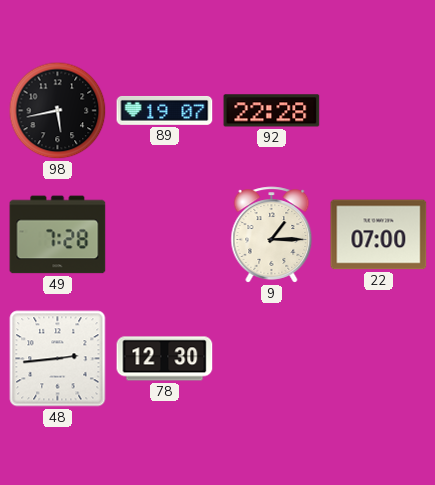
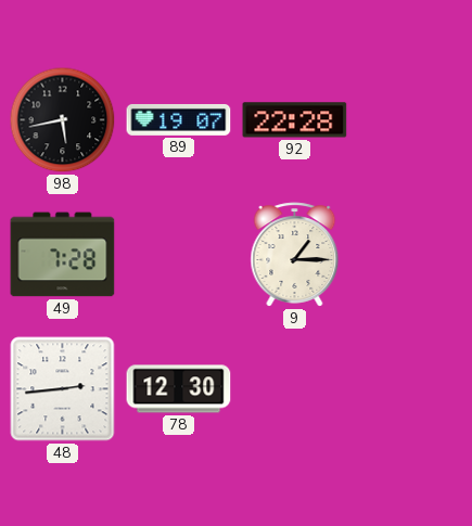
22: 07:00 -> none
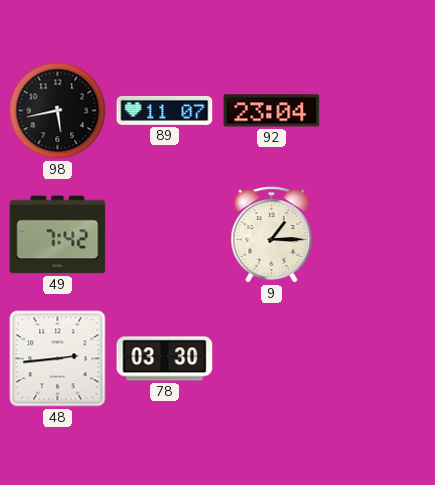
89: 19:07 -> 11:07
92: 22:28 -> 23:04
49: 7:28 -> 7:42
78: 12:30 -> 03:30
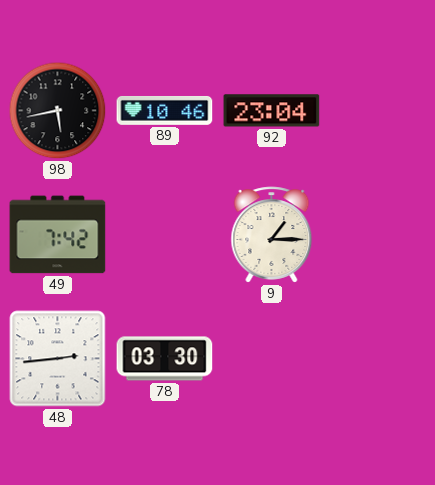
89: 11:07 -> 10:46
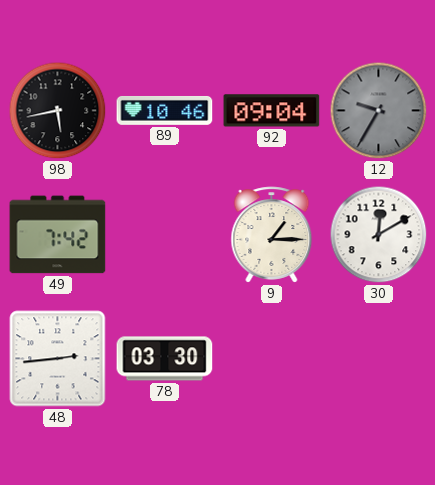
92: 23:04 -> 09:04
12: none -> 9:35
30: none -> 12:10
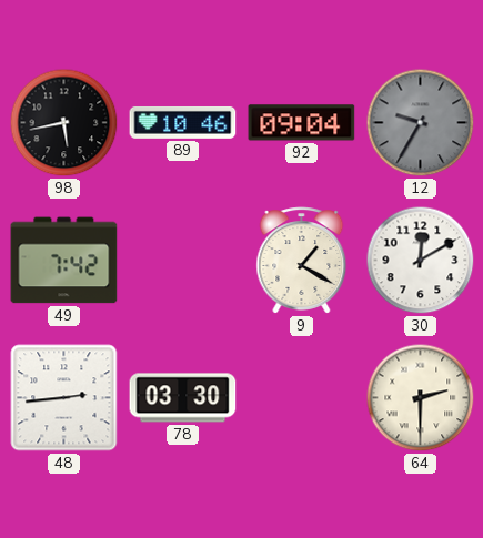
9: 1:15 -> 1:20
64: none -> 2:30
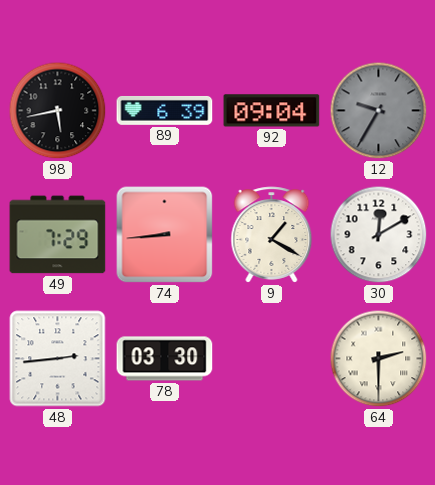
89: 10:46 -> 6:39
49: 7:42 -> 7:29
74: none -> 8:44
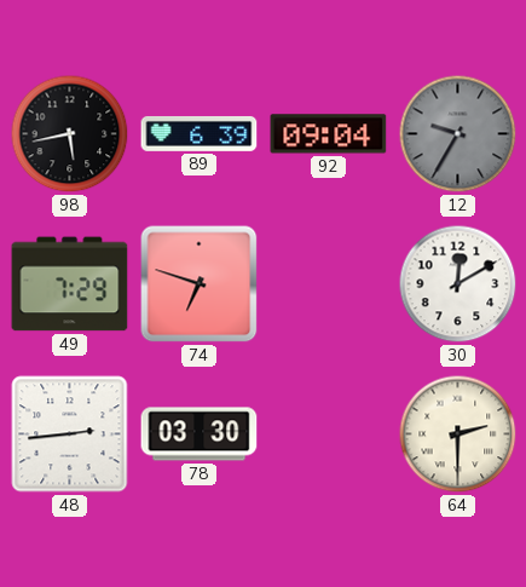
74: 8:44 -> 6:48
9: 1:20 -> none
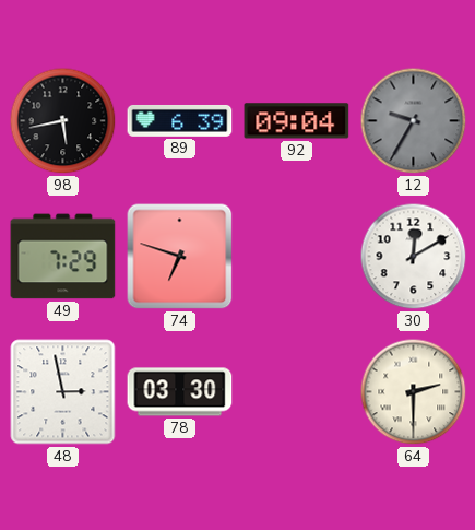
48: 2:44 -> 2:58
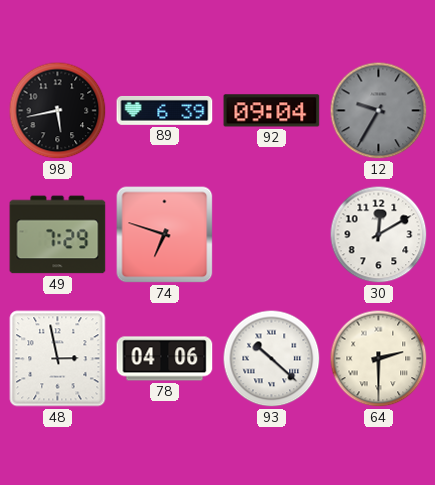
78: 03:30 -> 04:06
93: none -> 10:22
